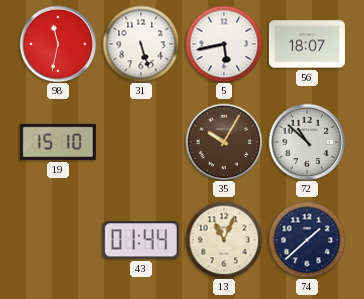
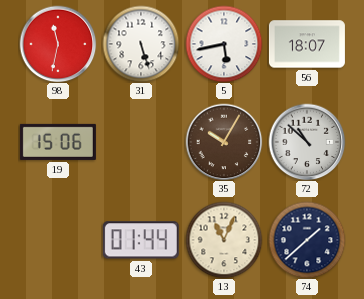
19: 15:10 -> 15:06
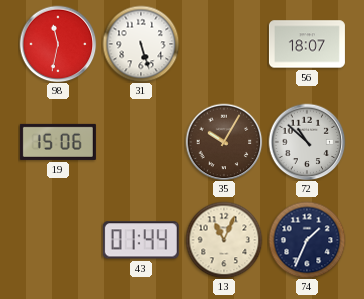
5: 5:43 -> none
74: 1:38 -> 1:34
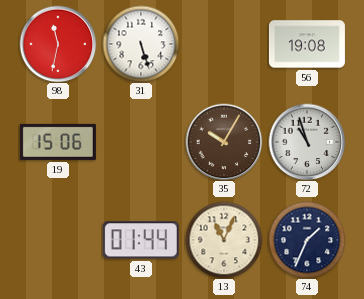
56: 18:07 -> 19:08
72: 10:52 -> 10:57
